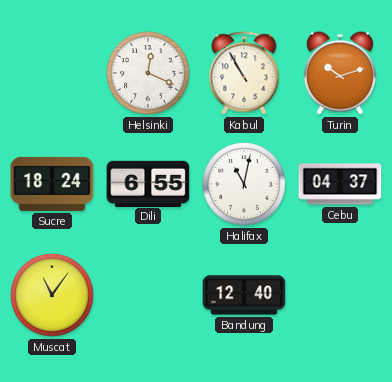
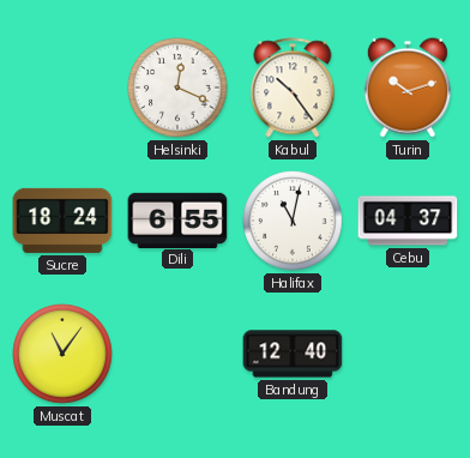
Kabul: 10:55 -> 10:24
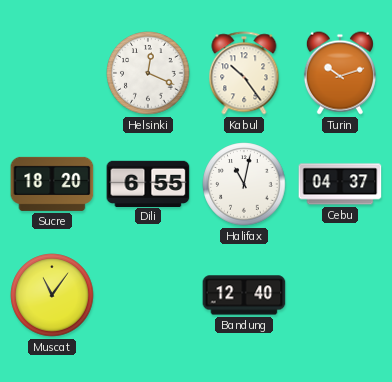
Sucre: 18:24 -> 18:20
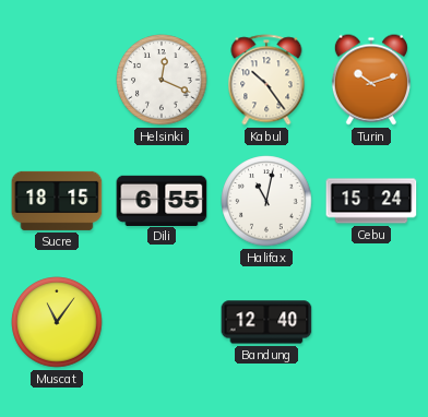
Sucre: 18:20 -> 18:15
Cebu: 04:37 -> 15:24
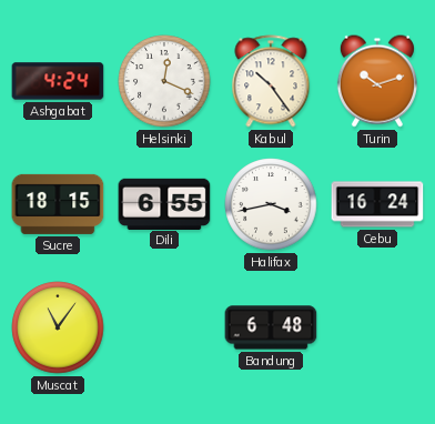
Ashgabat: none -> 4:24
Halifax: 11:02 -> 3:43
Cebu: 15:24 -> 16:24
Bandung: 12:40 -> 6:48
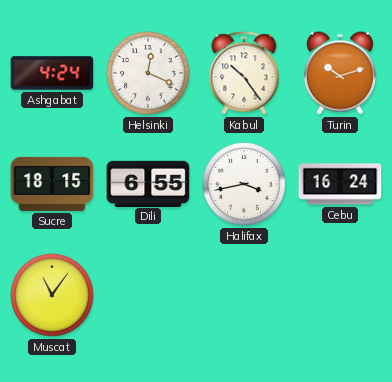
Bandung: 6:48 -> none
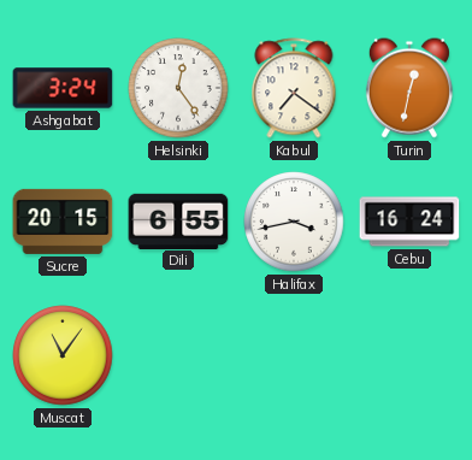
Ashgabat: 4:24 -> 3:24
Helsinki: 12:19 -> 12:24
Kabul: 10:24 -> 7:21
Turin: 10:12 -> 12:32
Sucre: 18:15 -> 20:15
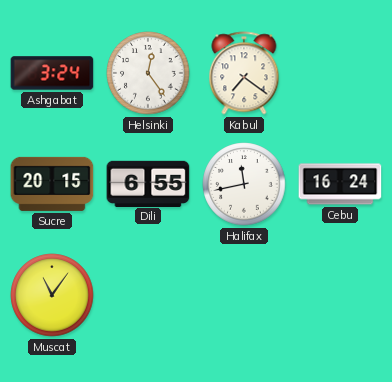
Turin: 12:32 -> none
Halifax: 3:43 -> 11:43
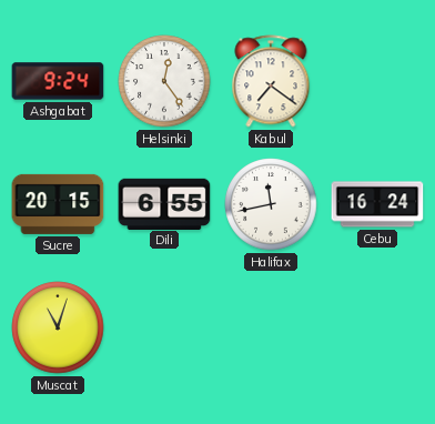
Ashgabat: 3:24 -> 9:24
Muscat: 11:06 -> 11:03
